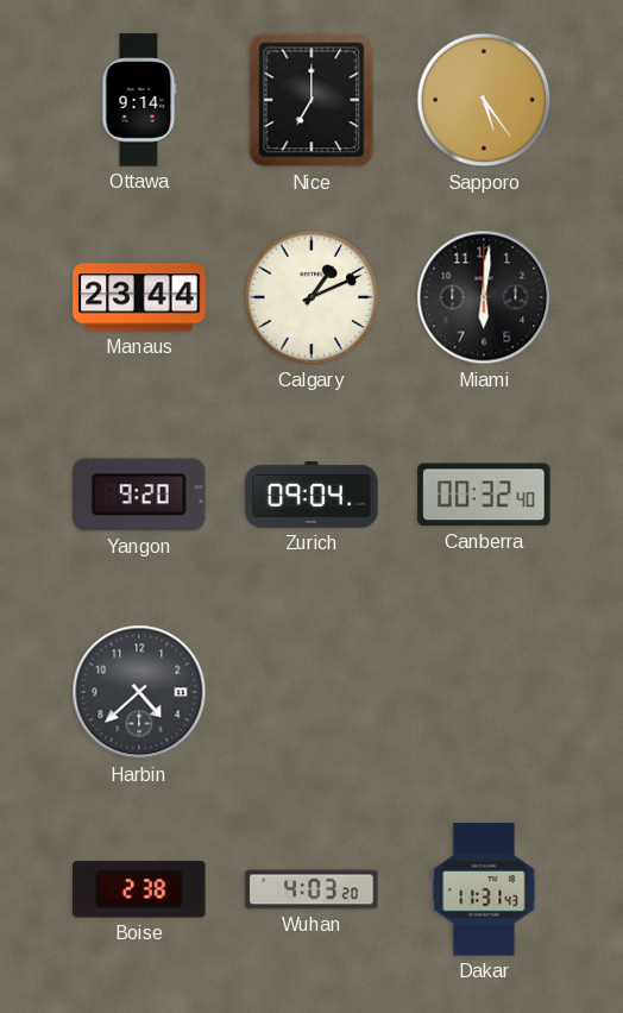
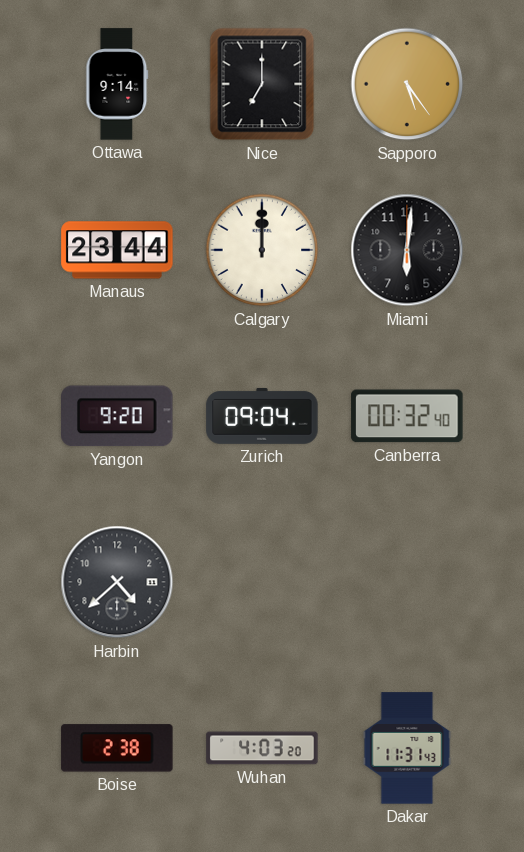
Calgary: 1:11 -> 12:00
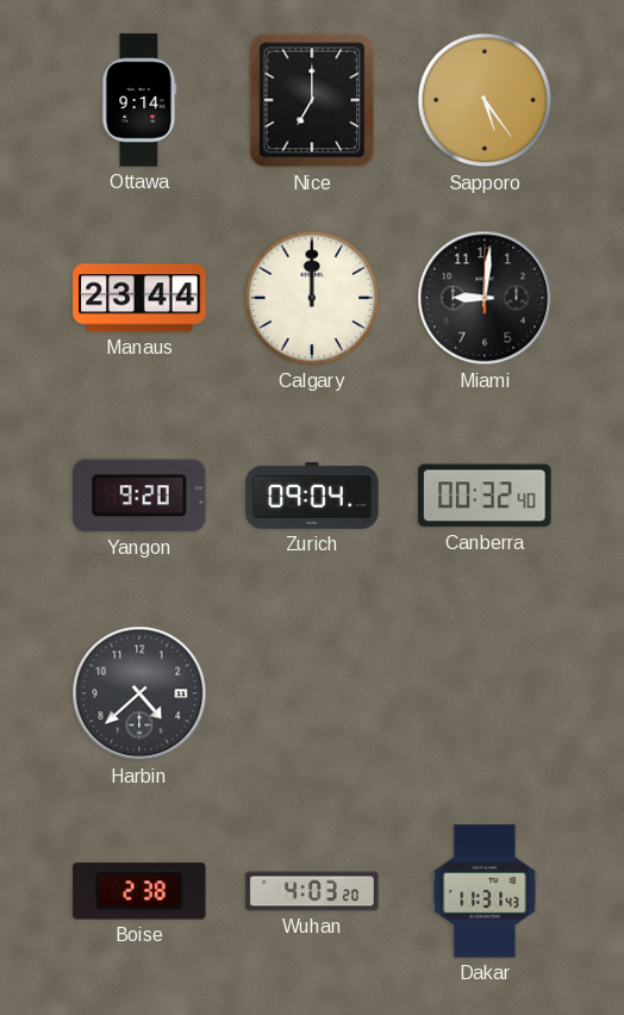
Miami: 6:01 -> 9:01
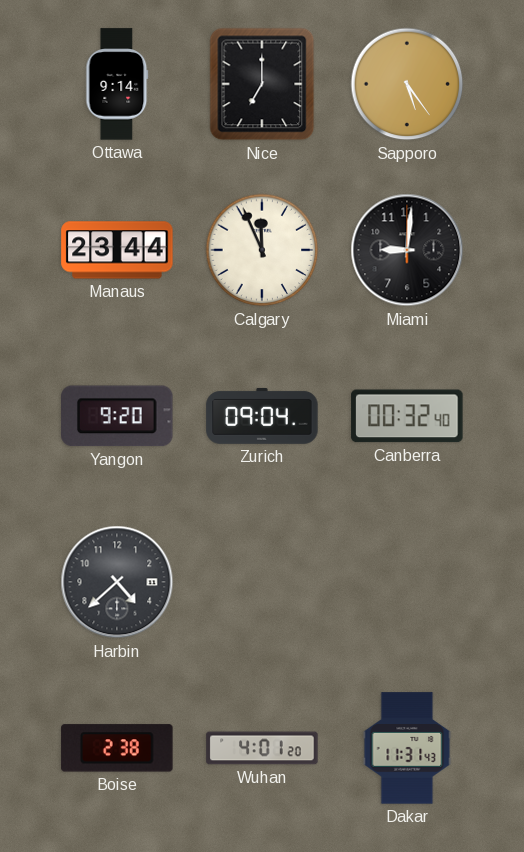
Calgary: 12:00 -> 11:56
Wuhan: 4:03 -> 4:01
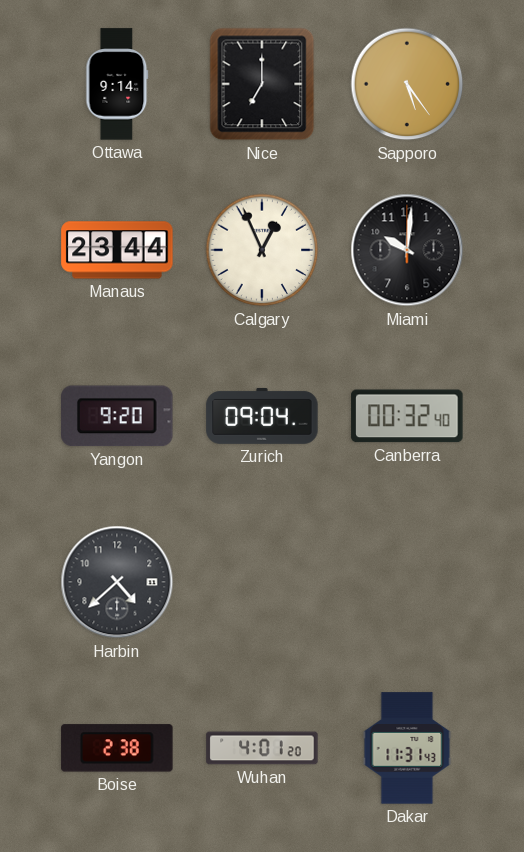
Calgary: 11:56 -> 12:56
Miami: 9:01 -> 10:01
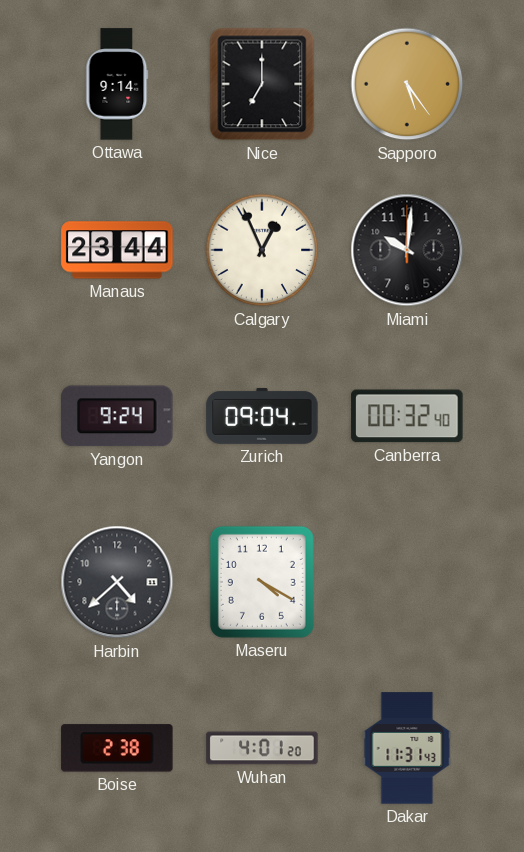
Yangon: 9:20 -> 9:24
Maseru: none -> 4:20
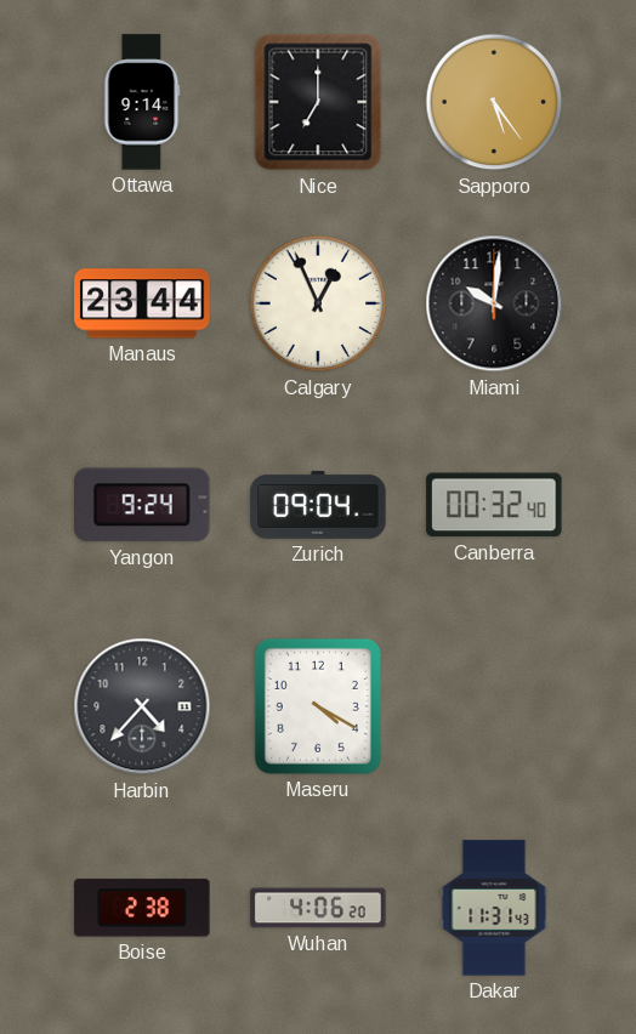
Harbin: 4:38 -> 4:37
Wuhan: 4:01 -> 4:06
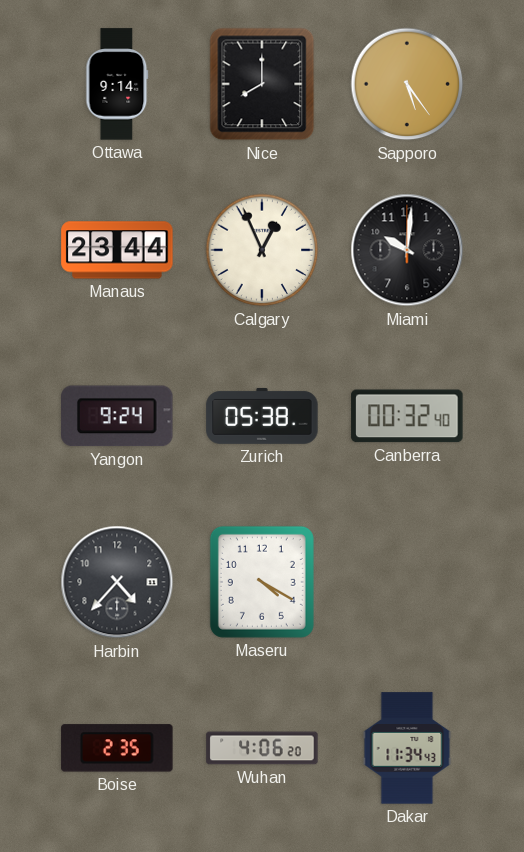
Nice: 7:00 -> 8:00
Zurich: 09:04 -> 05:38
Boise: 2:38 -> 2:35
Dakar: 11:31 -> 11:34
